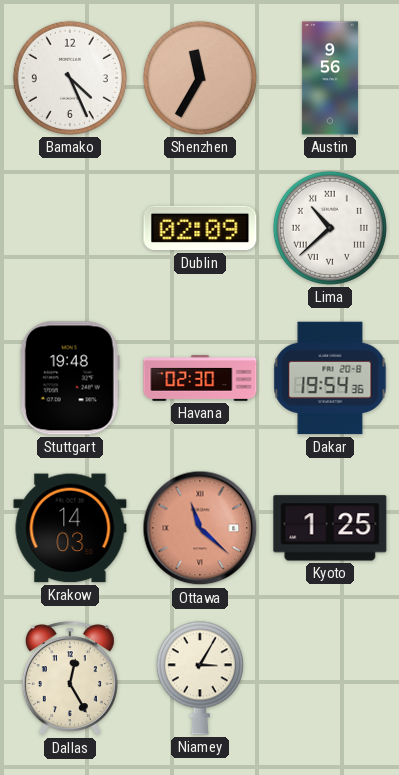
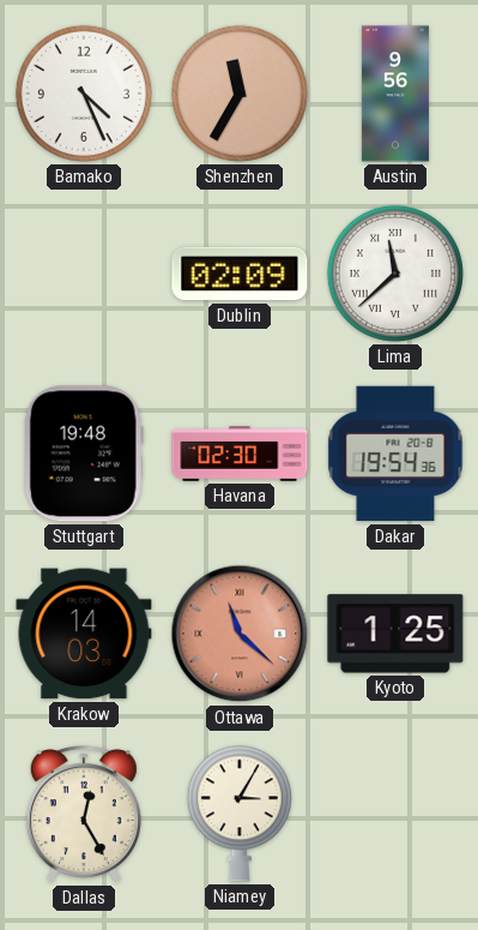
Lima: 10:38 -> 11:38
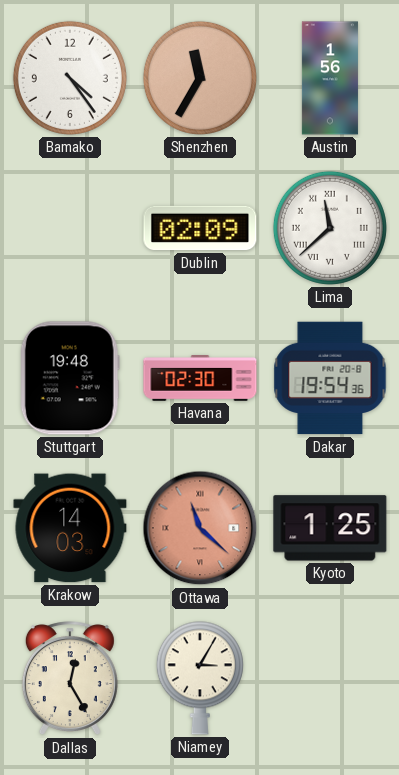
Bamako: 4:26 -> 4:24
Austin: 9:56 -> 1:56
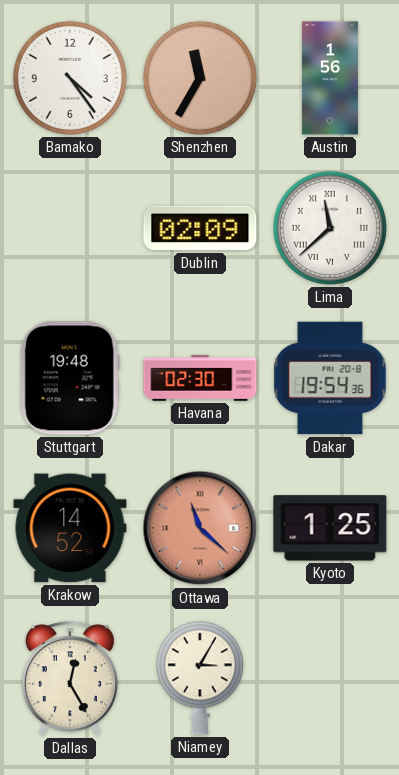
Krakow: 14:03 -> 14:52
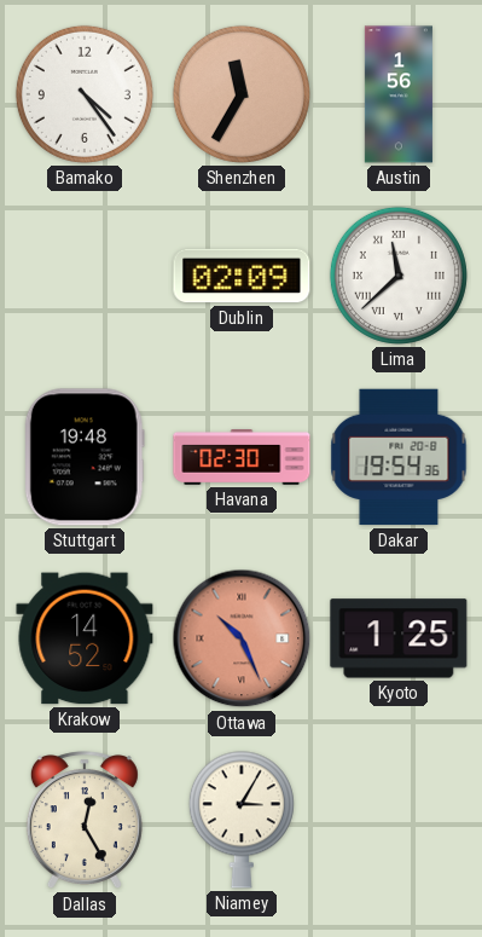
Ottawa: 11:22 -> 10:26
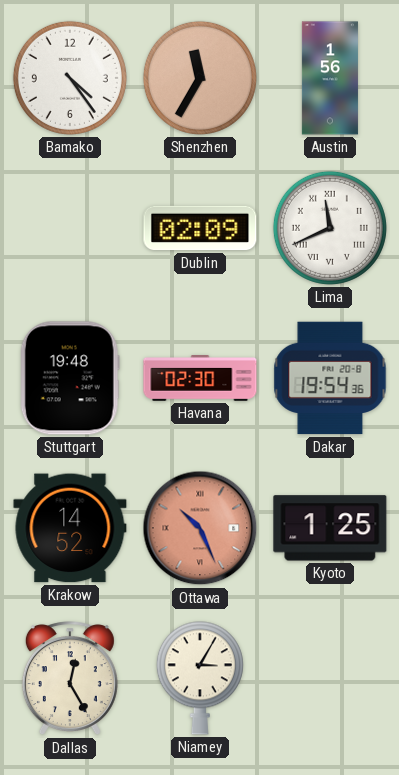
Lima: 11:38 -> 11:41
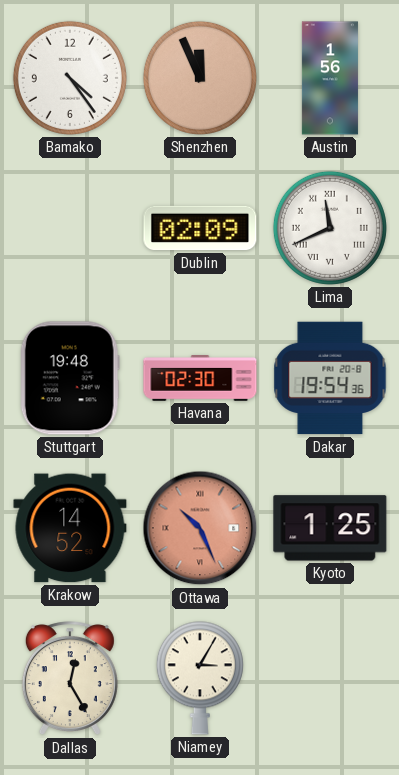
Shenzhen: 11:35 -> 11:56
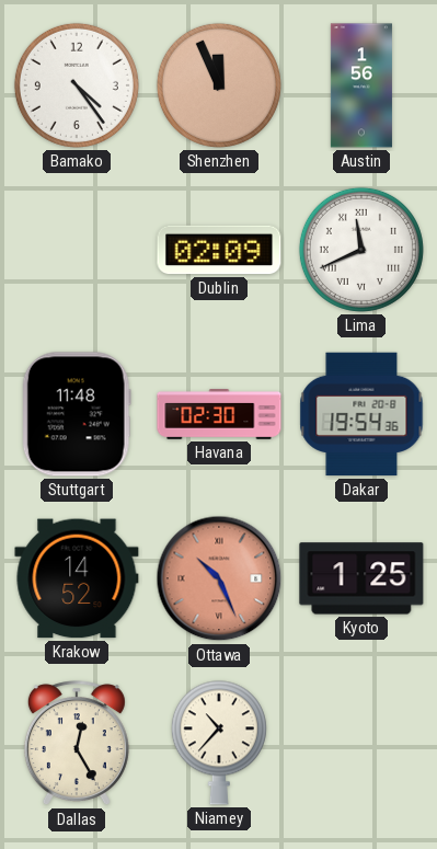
Stuttgart: 19:48 -> 11:48
Niamey: 3:05 -> 10:37
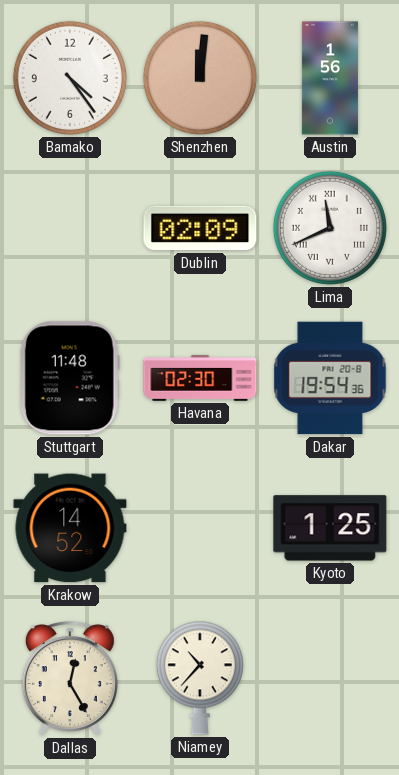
Shenzhen: 11:56 -> 12:01
Ottawa: 10:26 -> none
